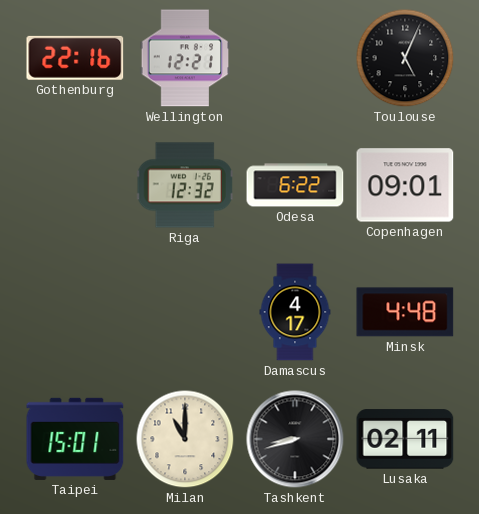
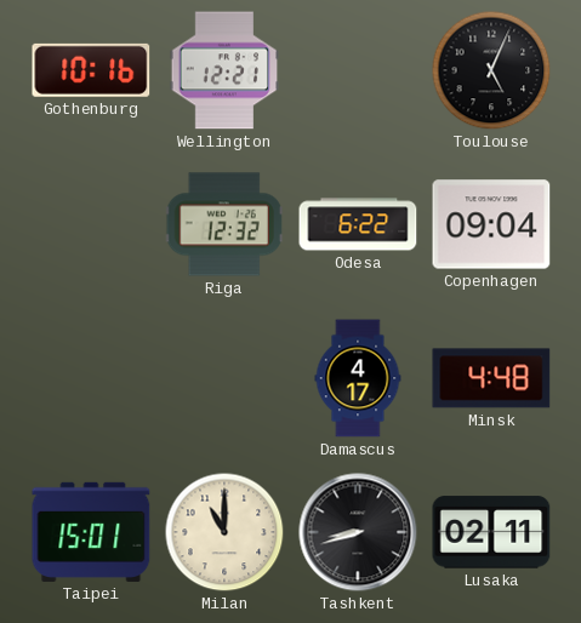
Gothenburg: 22:16 -> 10:16
Copenhagen: 09:01 -> 09:04
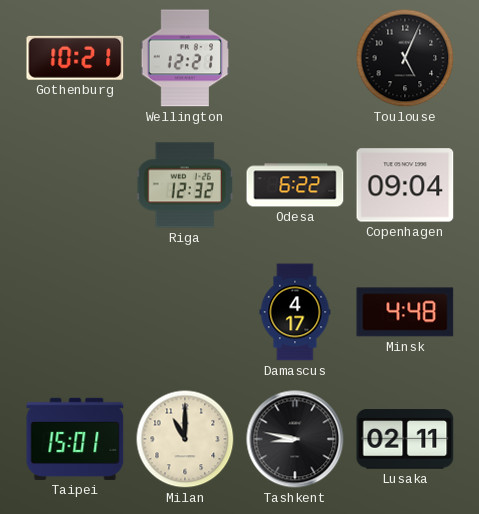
Gothenburg: 10:16 -> 10:21
Tashkent: 8:42 -> 8:47
